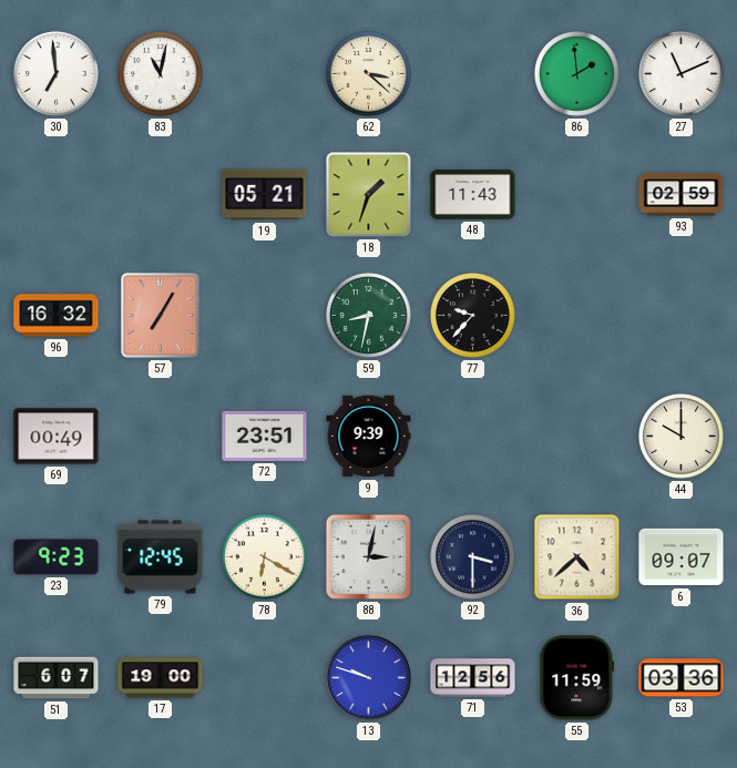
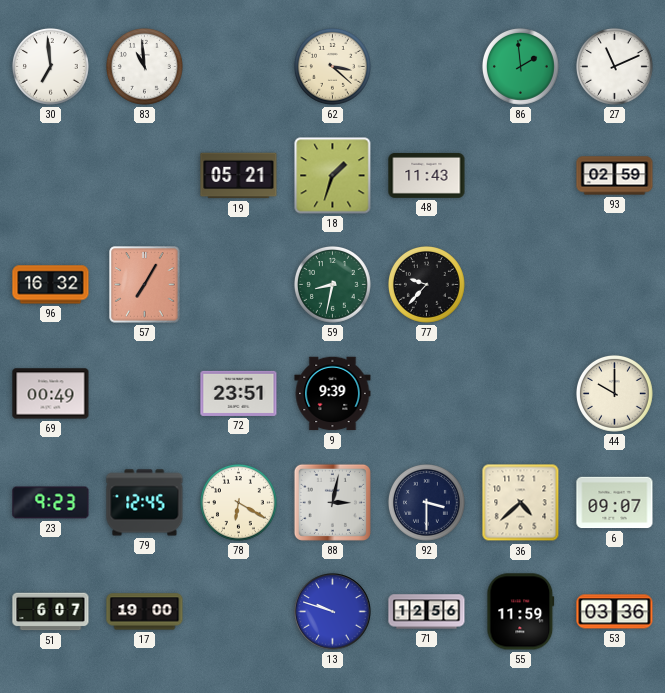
83: 11:02 -> 10:59
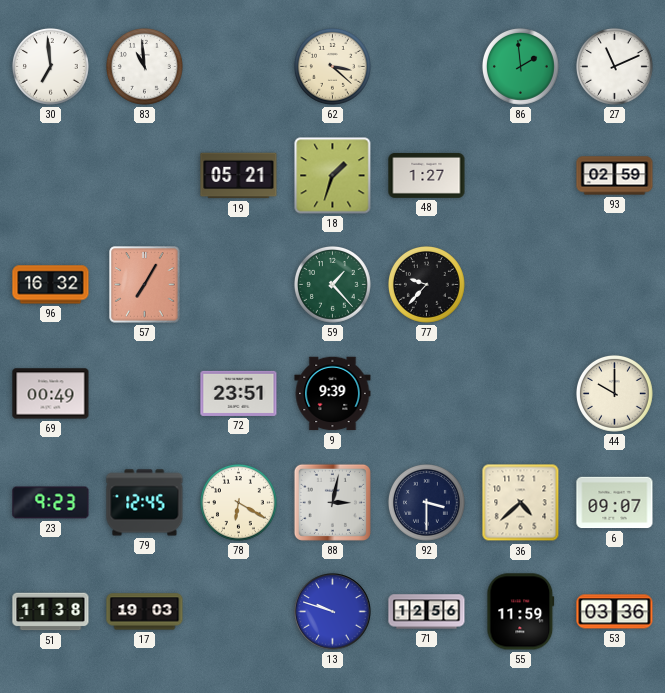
48: 11:43 -> 1:27
59: 8:32 -> 1:23
51: 6:07 -> 11:38
17: 19:00 -> 19:03
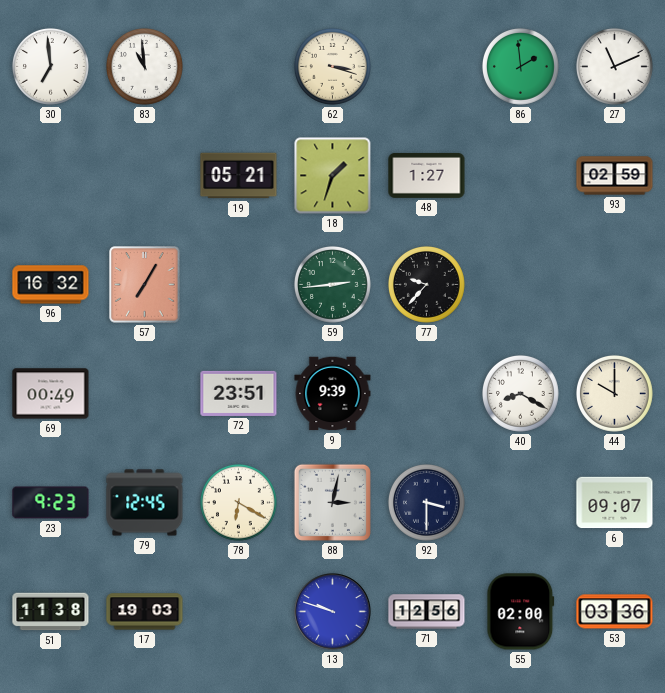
62: 3:22 -> 3:18
59: 1:23 -> 2:44
40: none -> 8:20
36: 4:38 -> none
55: 11:59 -> 02:00
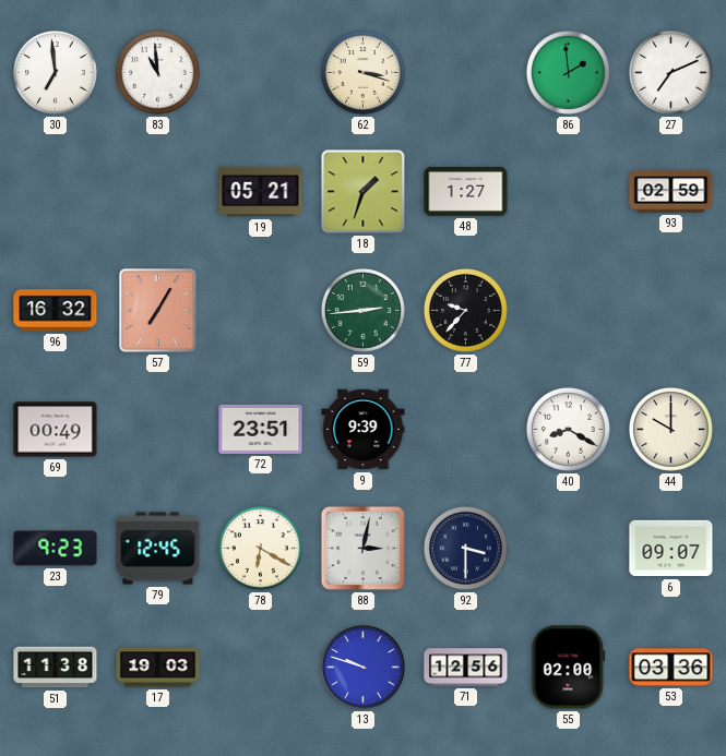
27: 11:11 -> 7:11
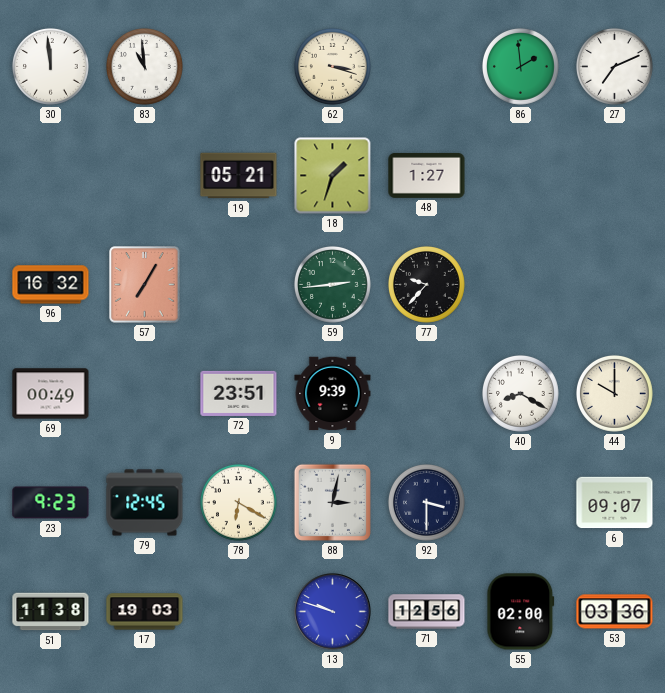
30: 6:59 -> 11:59
93: 02:59 -> none
